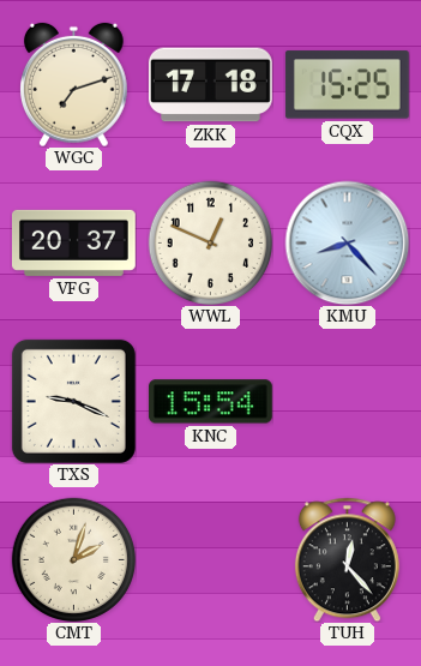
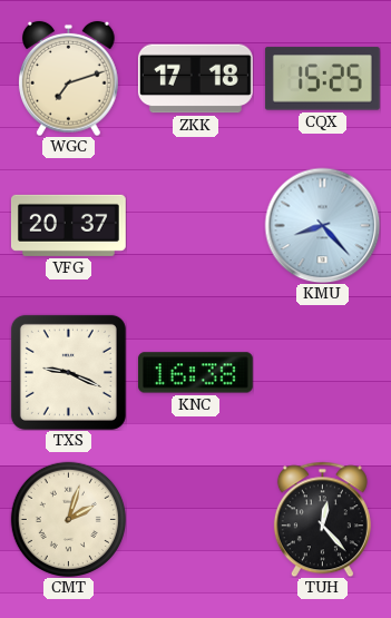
WWL: 12:49 -> none
KNC: 15:54 -> 16:38
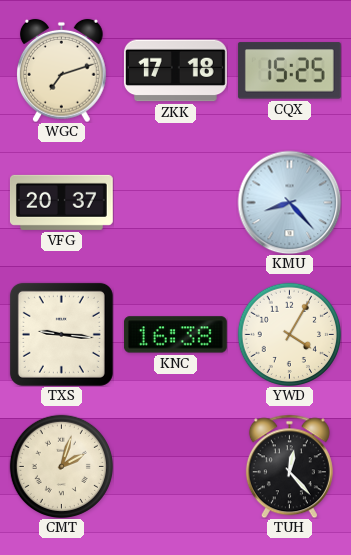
TXS: 9:19 -> 9:16
YWD: none -> 4:05
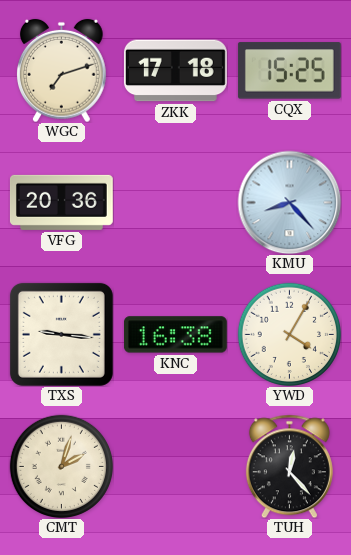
VFG: 20:37 -> 20:36
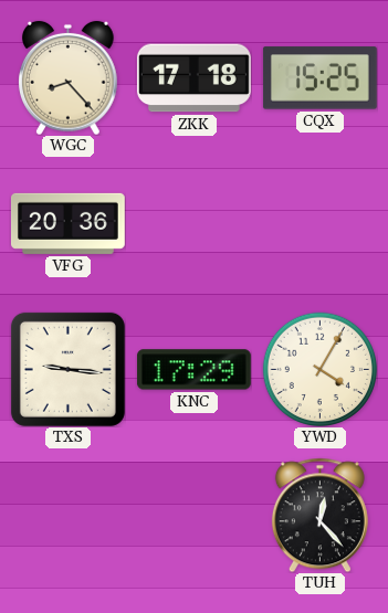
WGC: 7:12 -> 8:23
KMU: 8:23 -> none
KNC: 16:38 -> 17:29
CMT: 2:03 -> none
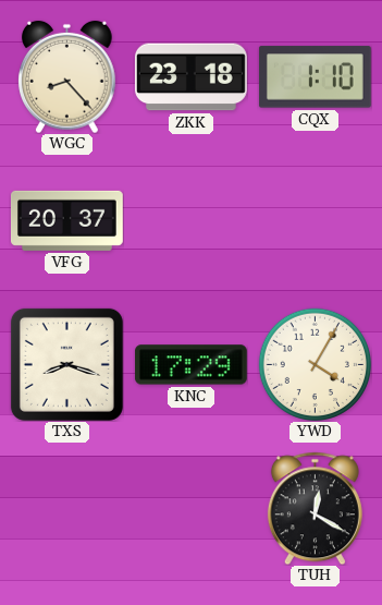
ZKK: 17:18 -> 23:18
CQX: 15:25 -> 1:10
VFG: 20:36 -> 20:37
TXS: 9:16 -> 8:18
TUH: 12:23 -> 12:20
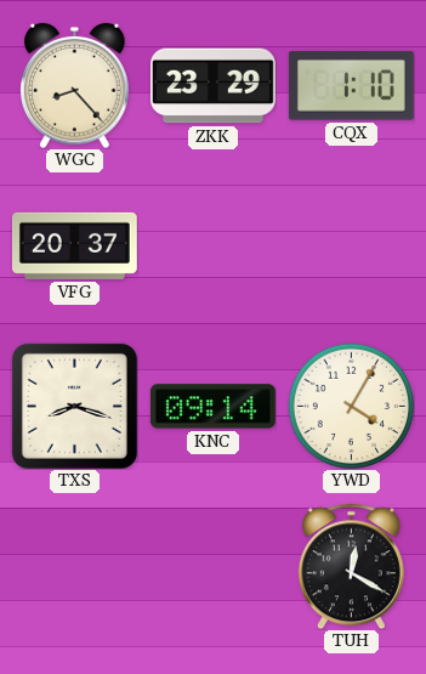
ZKK: 23:18 -> 23:29
KNC: 17:29 -> 09:14
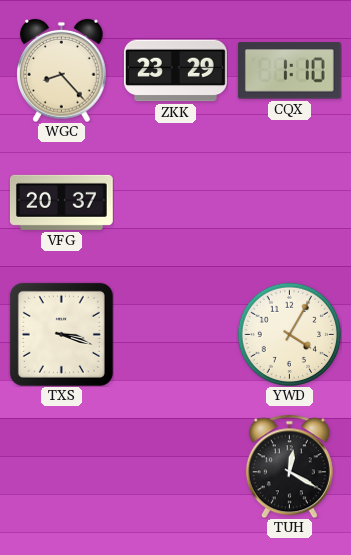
TXS: 8:18 -> 3:18
KNC: 09:14 -> none
